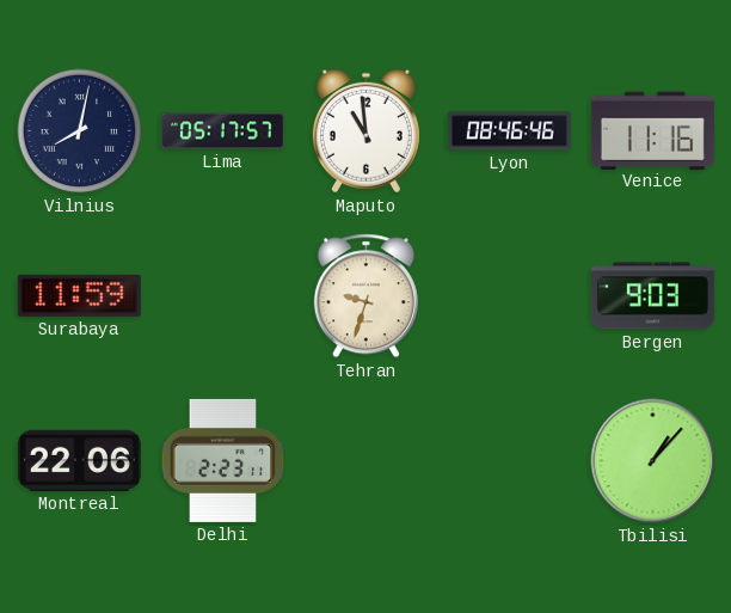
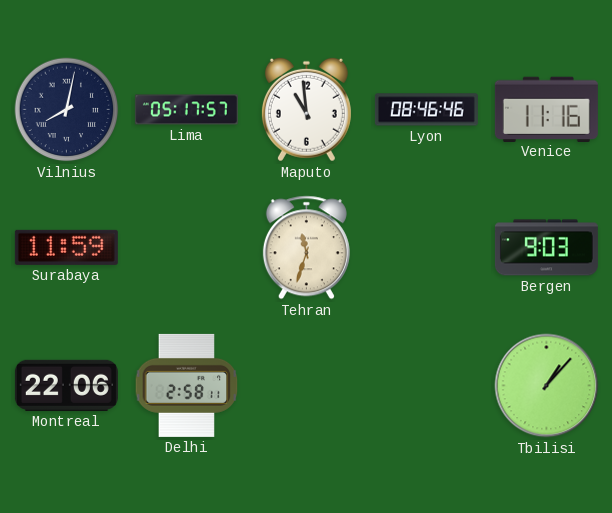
Tehran: 9:33 -> 11:33
Delhi: 2:23 -> 2:58
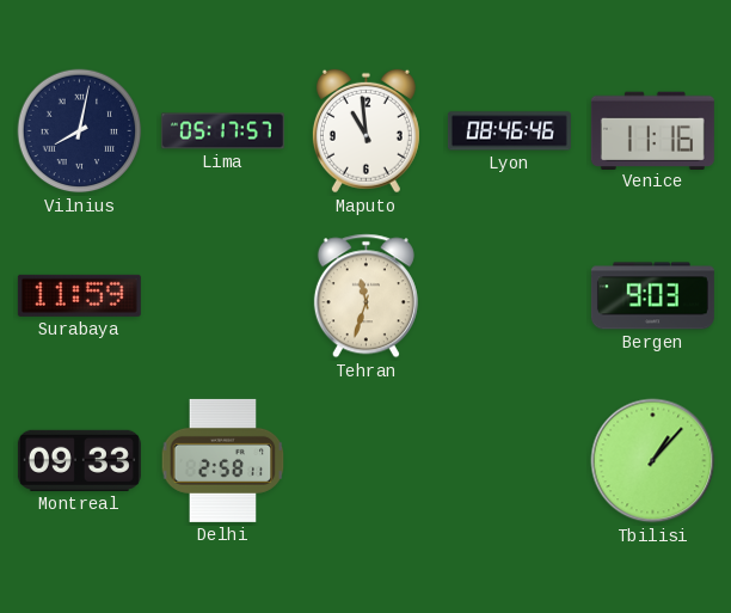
Montreal: 22:06 -> 09:33
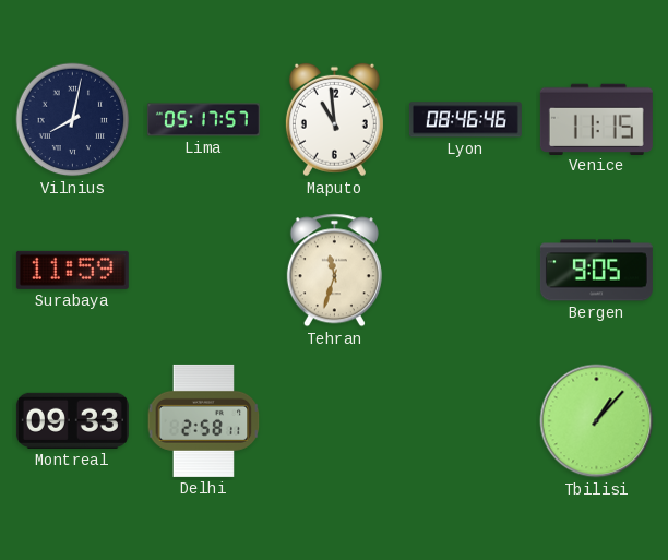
Venice: 11:16 -> 11:15
Bergen: 9:03 -> 9:05
